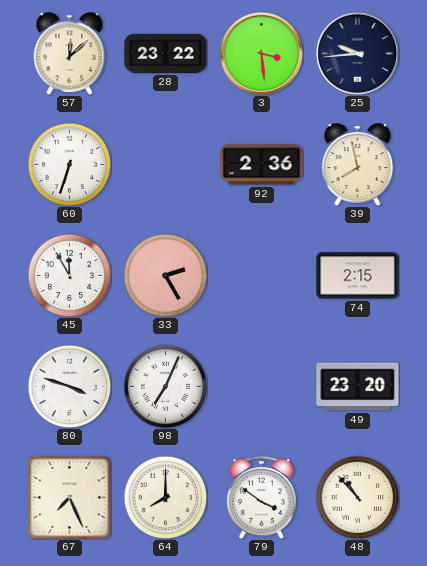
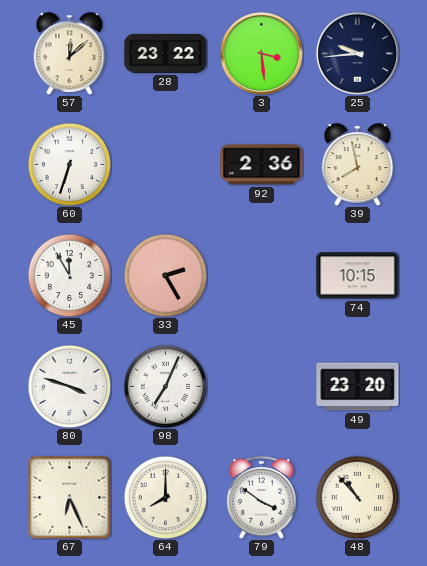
74: 2:15 -> 10:15
67: 7:26 -> 6:26
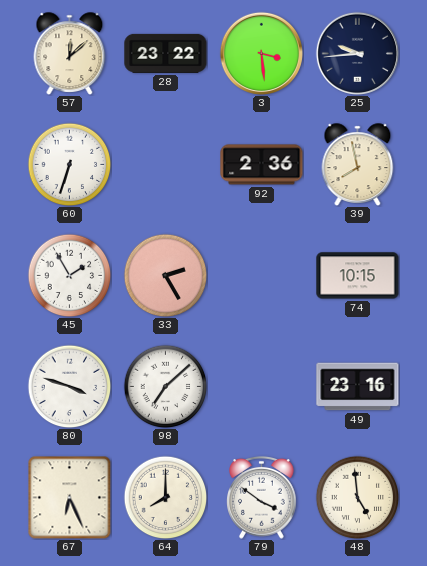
45: 11:55 -> 1:55
98: 7:04 -> 7:08
49: 23:20 -> 23:16
48: 10:53 -> 4:59
